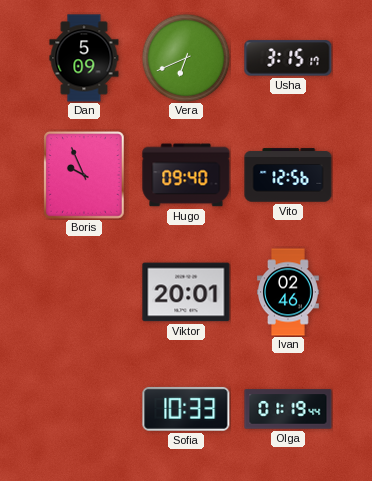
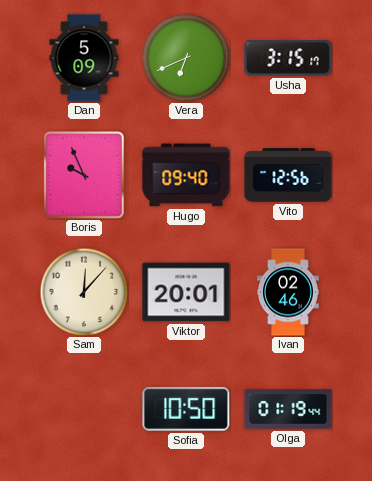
Sam: none -> 12:07
Sofia: 10:33 -> 10:50
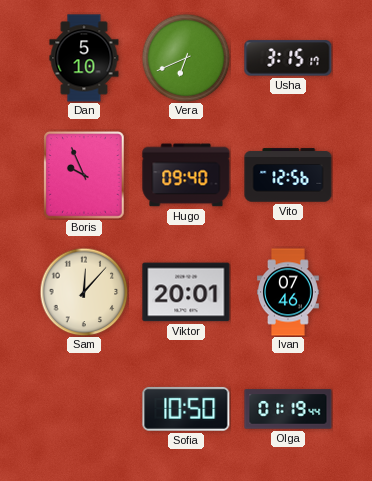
Dan: 5:09 -> 5:10
Ivan: 02:46 -> 07:46
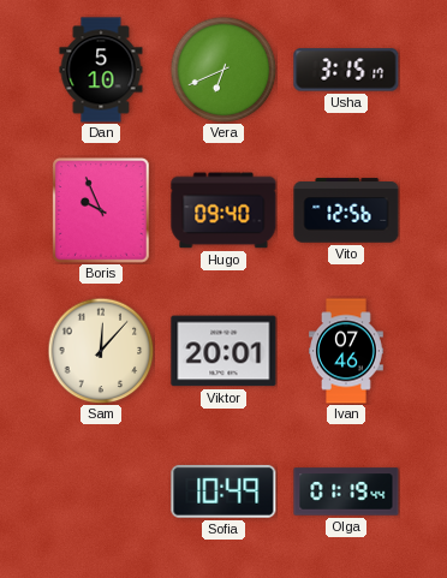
Sofia: 10:50 -> 10:49
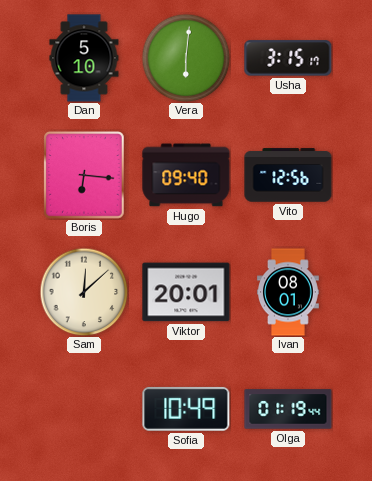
Vera: 6:41 -> 6:01
Boris: 9:56 -> 6:16
Sam: 12:07 -> 12:08
Ivan: 07:46 -> 08:01
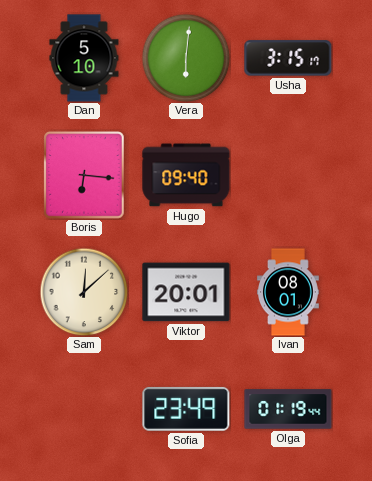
Vito: 12:56 -> none
Sofia: 10:49 -> 23:49
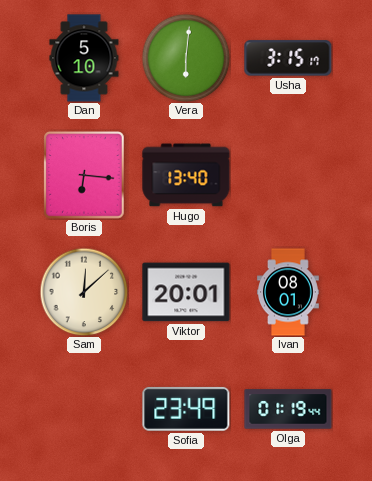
Hugo: 09:40 -> 13:40
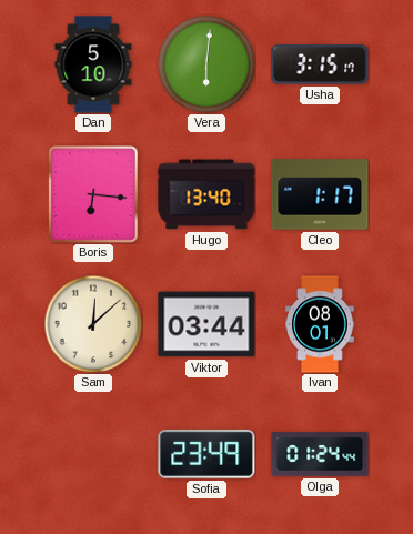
Cleo: none -> 1:17
Viktor: 20:01 -> 03:44
Olga: 01:19 -> 01:24
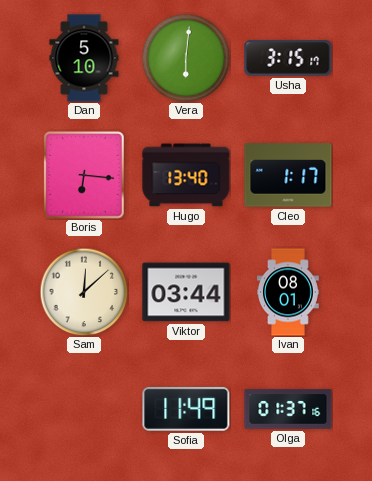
Sofia: 23:49 -> 11:49
Olga: 01:24 -> 01:37
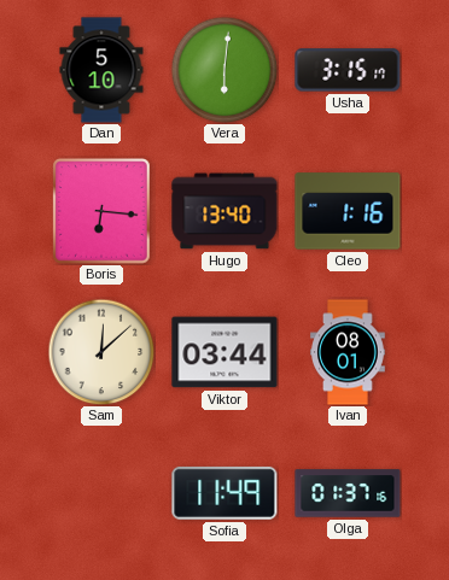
Cleo: 1:17 -> 1:16
